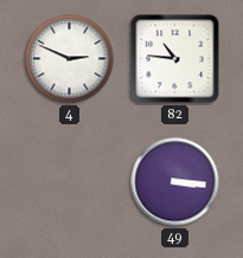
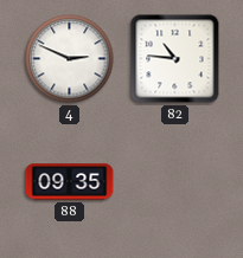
88: none -> 09:35
49: 3:16 -> none
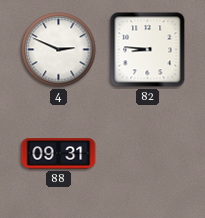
82: 10:46 -> 8:46
88: 09:35 -> 09:31
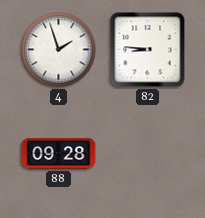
4: 2:49 -> 1:57
88: 09:31 -> 09:28
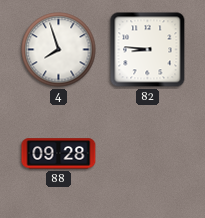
4: 1:57 -> 7:57
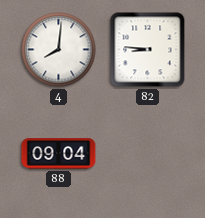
4: 7:57 -> 8:01
88: 09:28 -> 09:04
